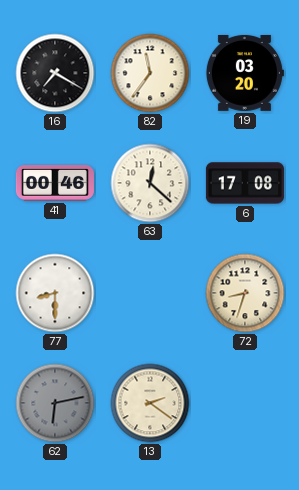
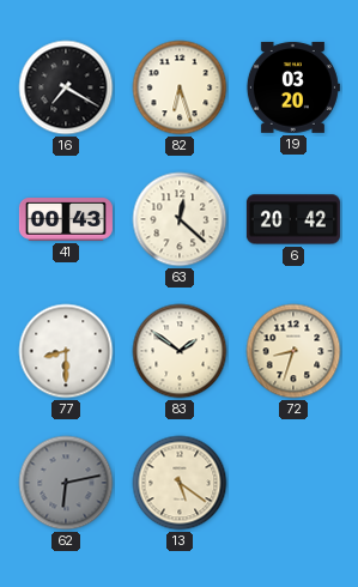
82: 11:36 -> 6:27
41: 00:46 -> 00:43
6: 17:08 -> 20:42
83: none -> 1:51
13: 2:21 -> 5:21
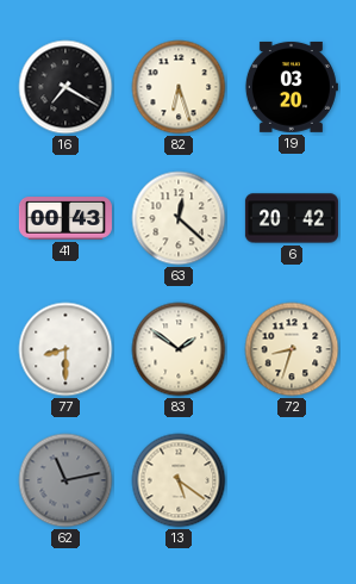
62: 6:13 -> 11:13
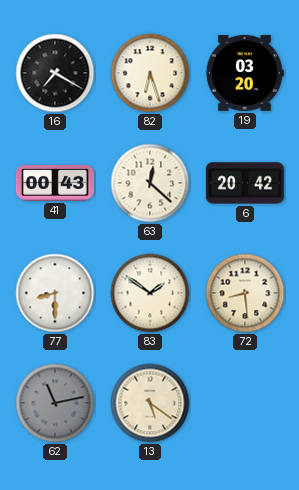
72: 8:33 -> 8:29
